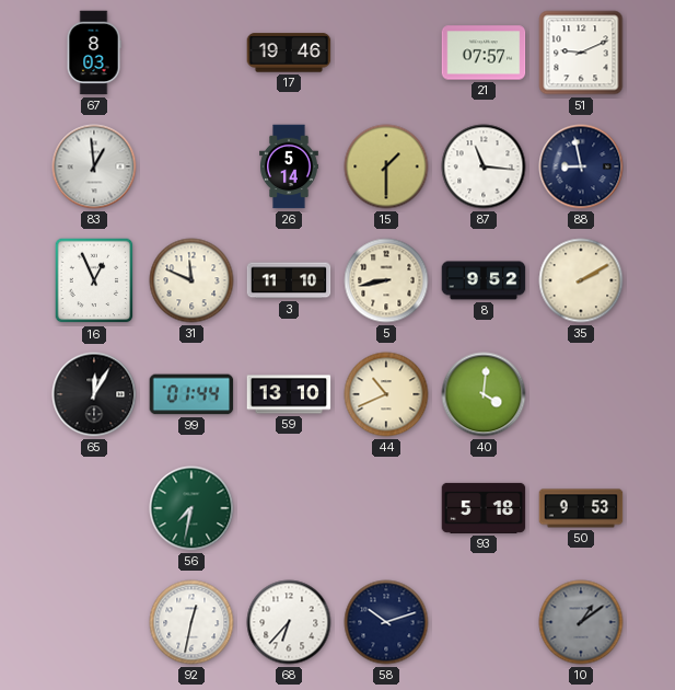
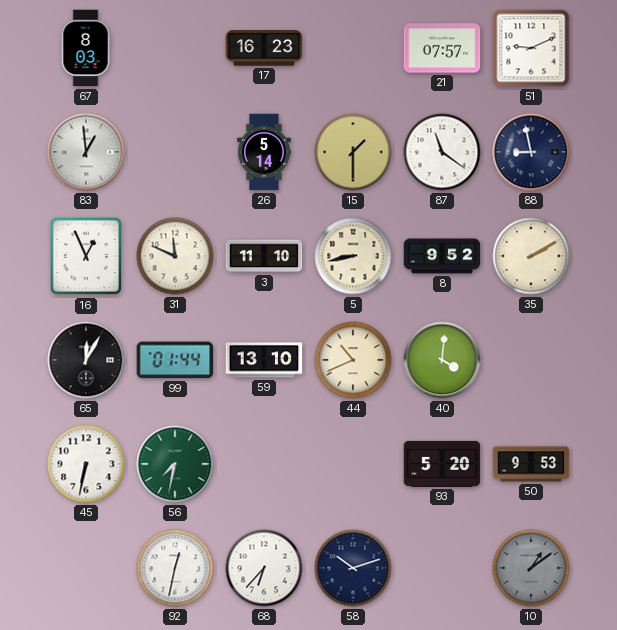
17: 19:46 -> 16:23
87: 11:16 -> 11:21
45: none -> 6:32
93: 5:18 -> 5:20
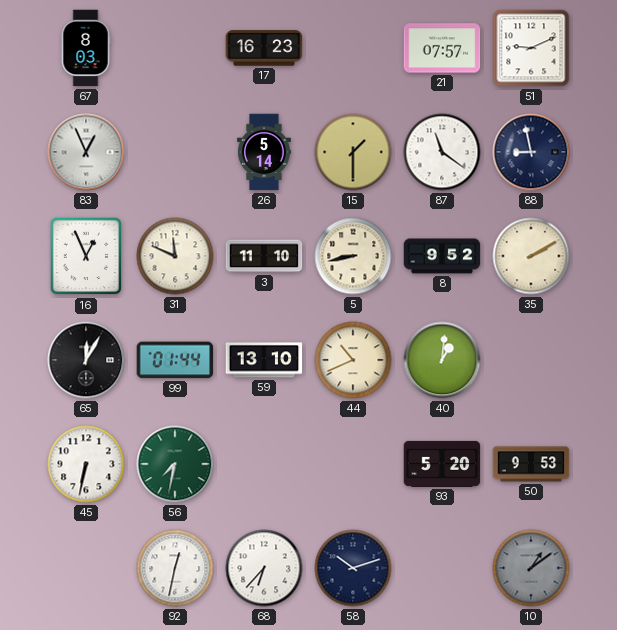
83: 12:59 -> 12:56
40: 4:01 -> 1:01
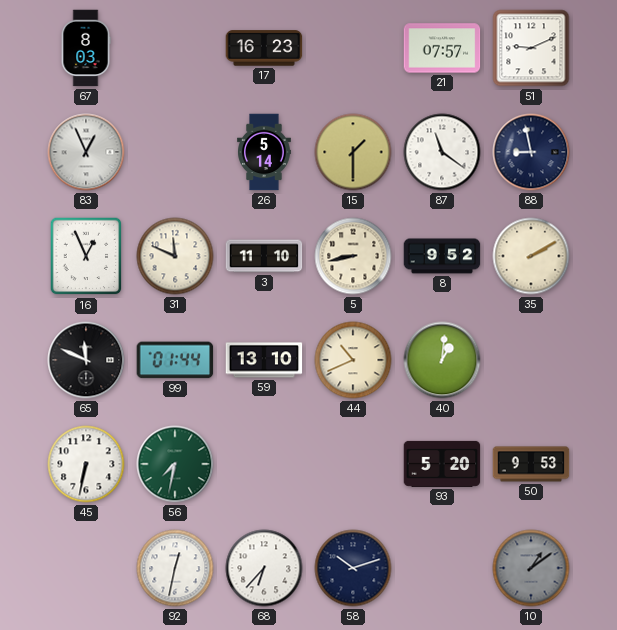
65: 12:05 -> 11:49
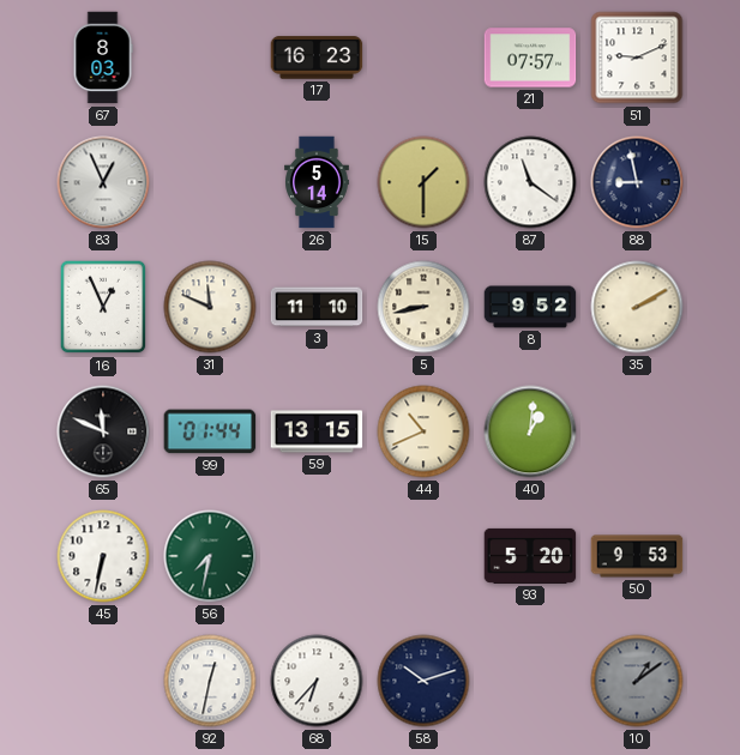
59: 13:10 -> 13:15
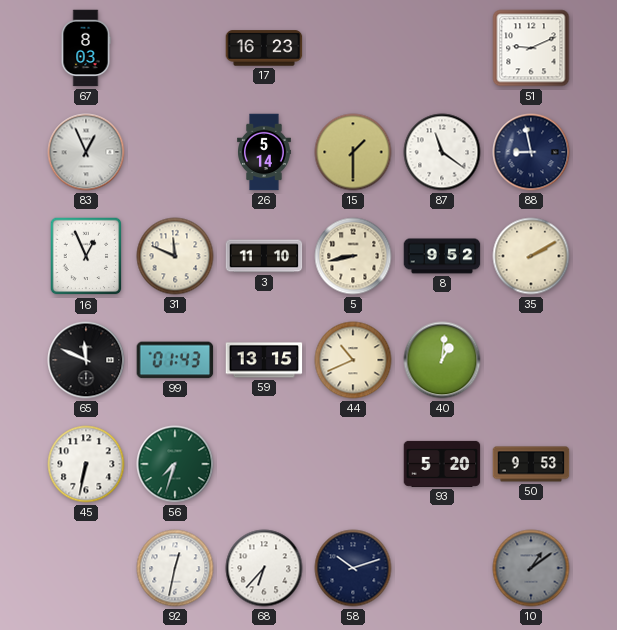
21: 07:57 -> none
99: 01:44 -> 01:43
56: 7:32 -> 7:33
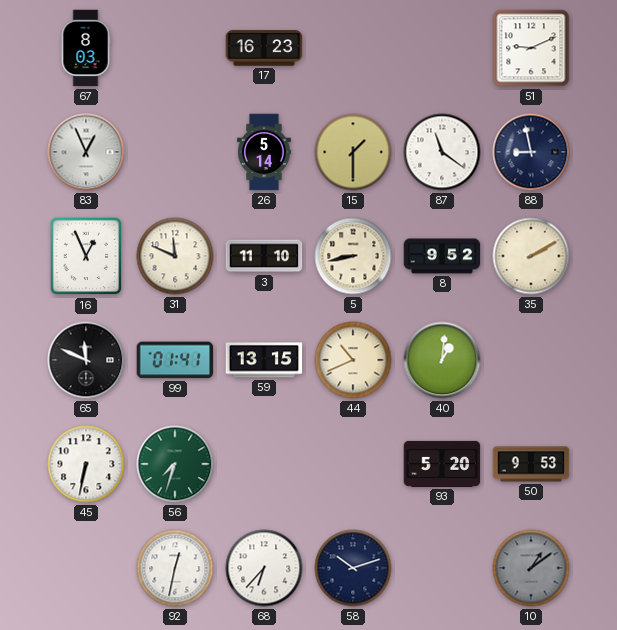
99: 01:43 -> 01:41
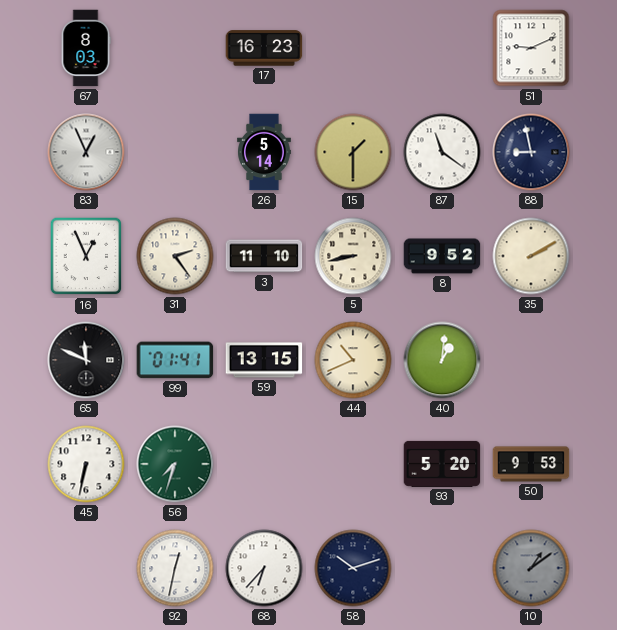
31: 11:49 -> 2:24
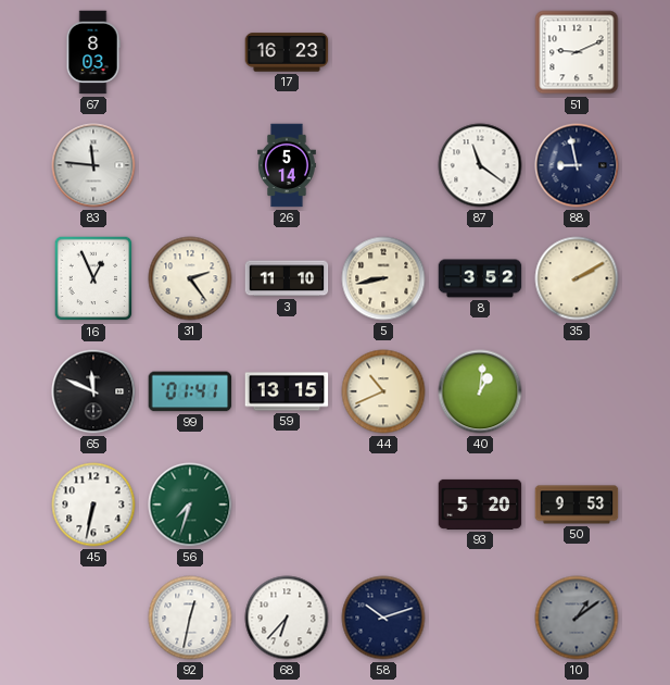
83: 12:56 -> 11:46
15: 1:30 -> none
8: 9:52 -> 3:52
